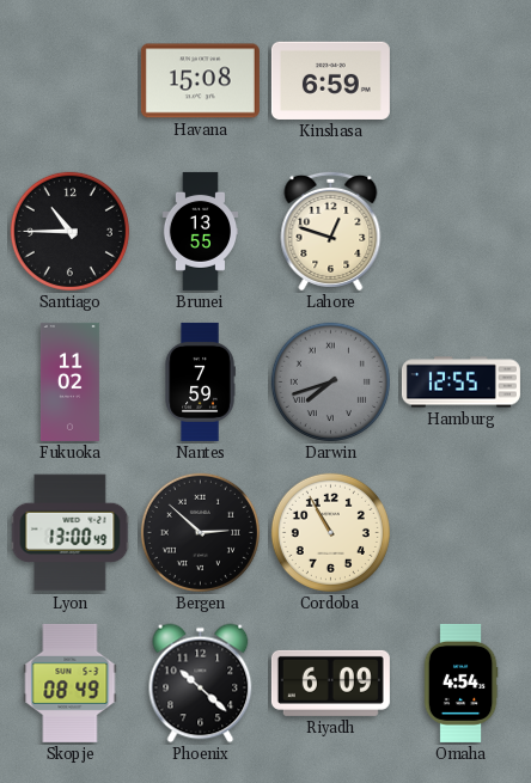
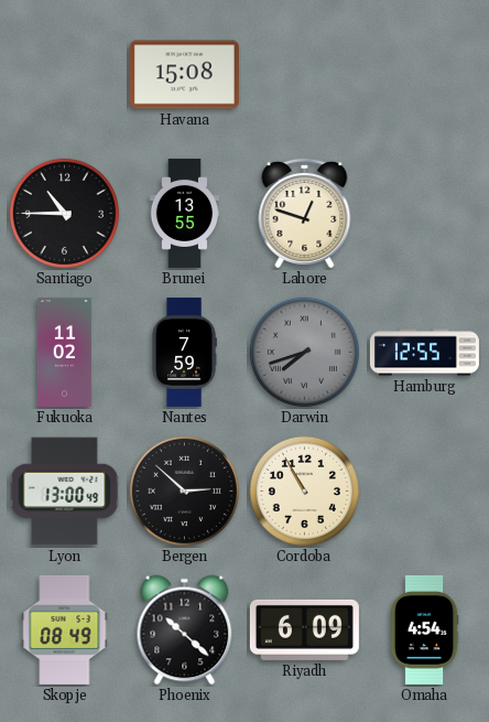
Kinshasa: 6:59 -> none
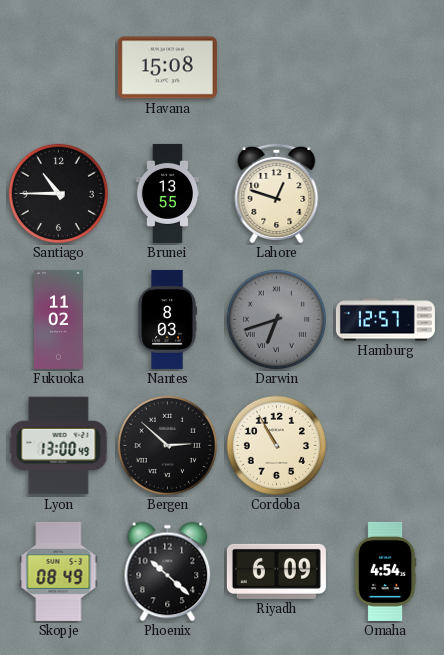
Nantes: 7:59 -> 8:03
Darwin: 7:42 -> 6:42
Hamburg: 12:55 -> 12:57
